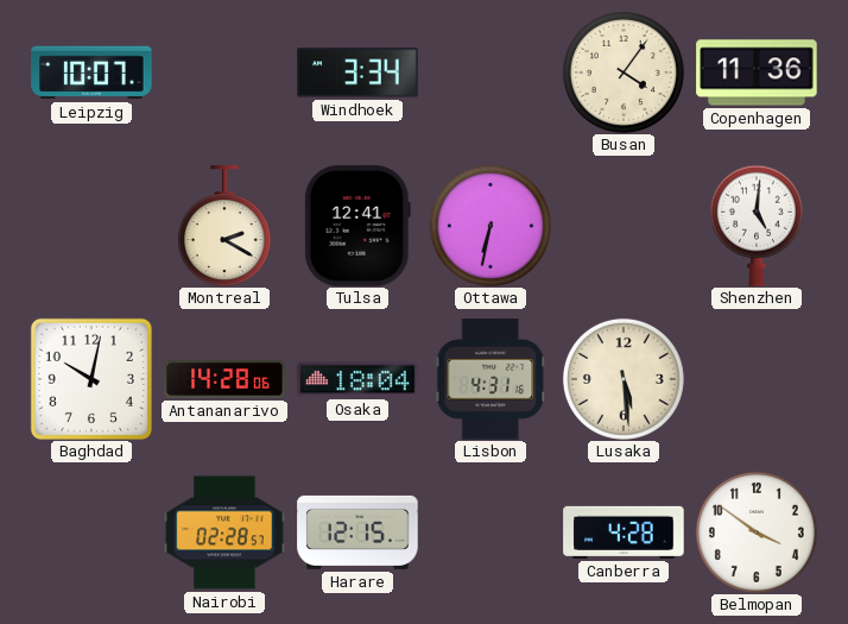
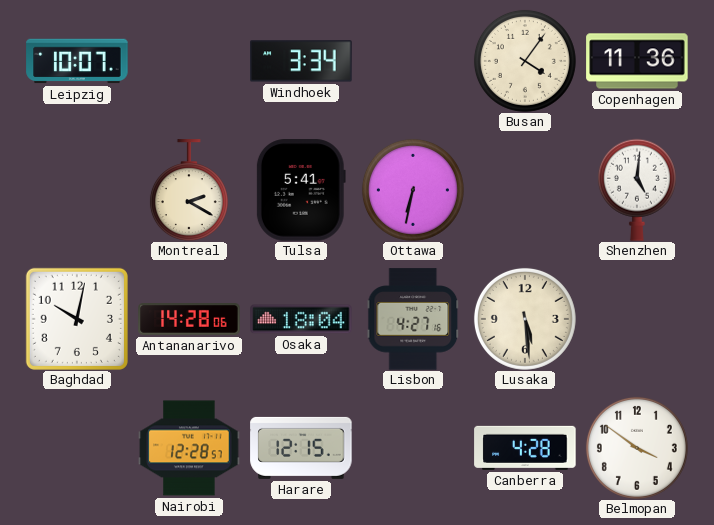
Tulsa: 12:41 -> 5:41
Lisbon: 4:31 -> 4:27
Nairobi: 02:28 -> 12:28
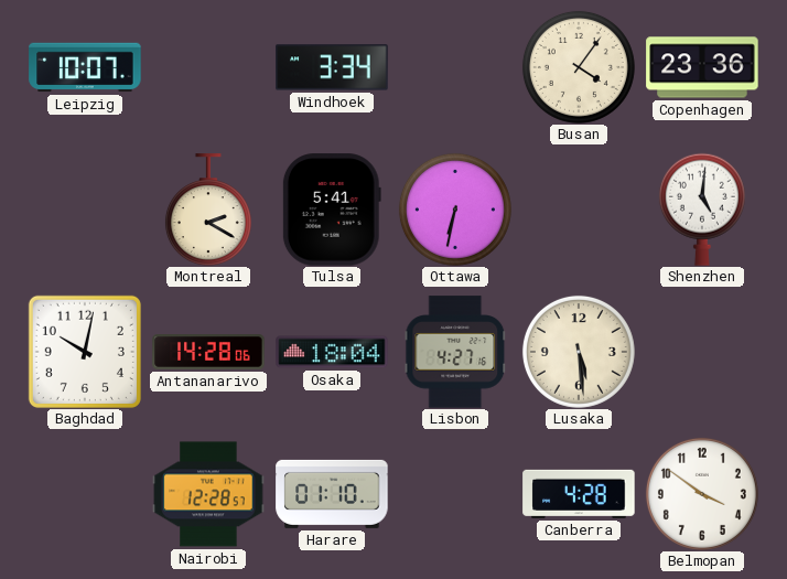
Copenhagen: 11:36 -> 23:36
Harare: 12:15 -> 01:10
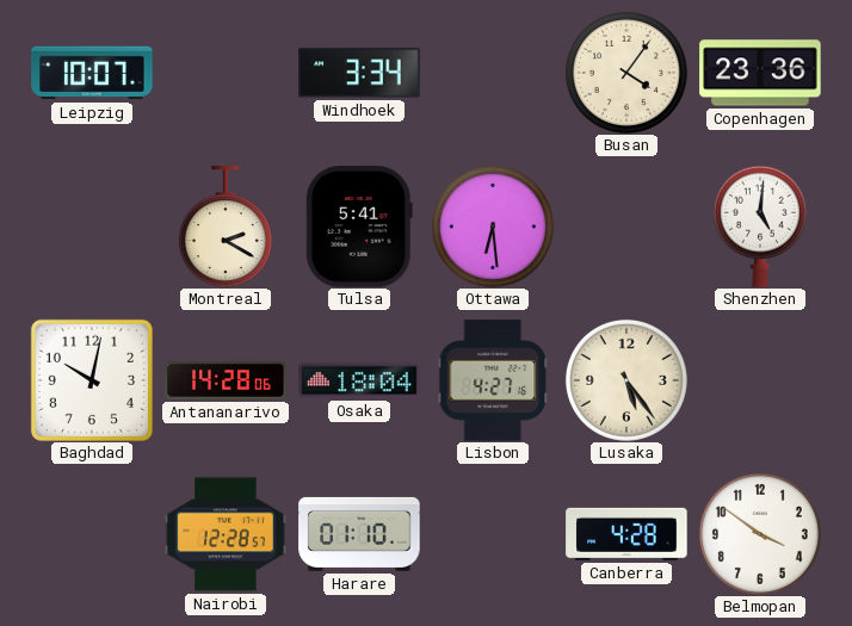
Ottawa: 6:32 -> 6:29
Lusaka: 5:29 -> 5:24
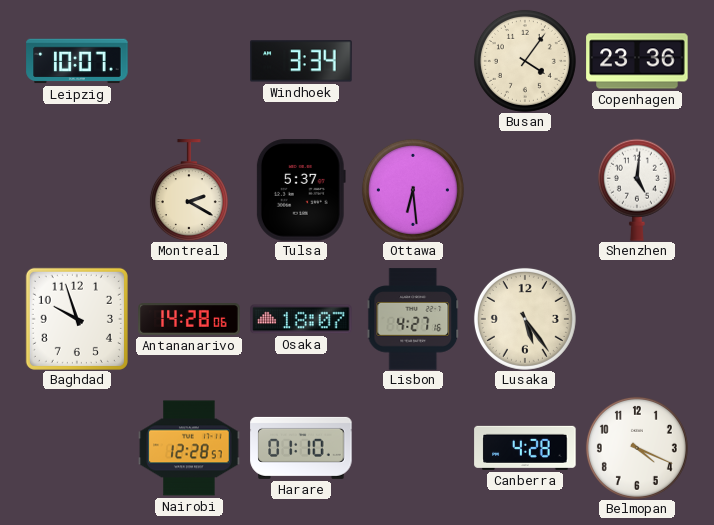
Tulsa: 5:41 -> 5:37
Baghdad: 10:02 -> 9:57
Osaka: 18:04 -> 18:07
Belmopan: 3:51 -> 4:19
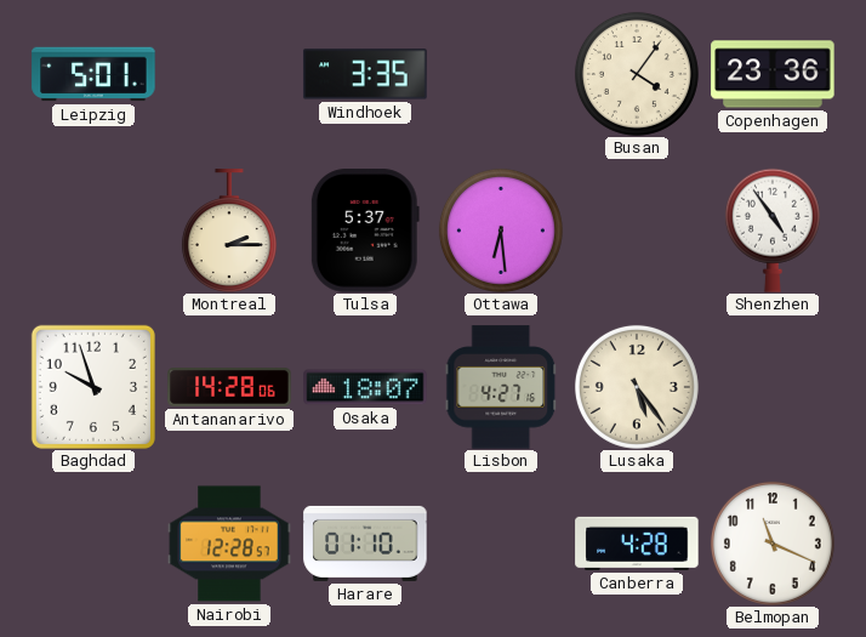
Leipzig: 10:07 -> 5:01
Windhoek: 3:34 -> 3:35
Montreal: 2:20 -> 2:15
Shenzhen: 5:01 -> 4:54
Belmopan: 4:19 -> 11:19
